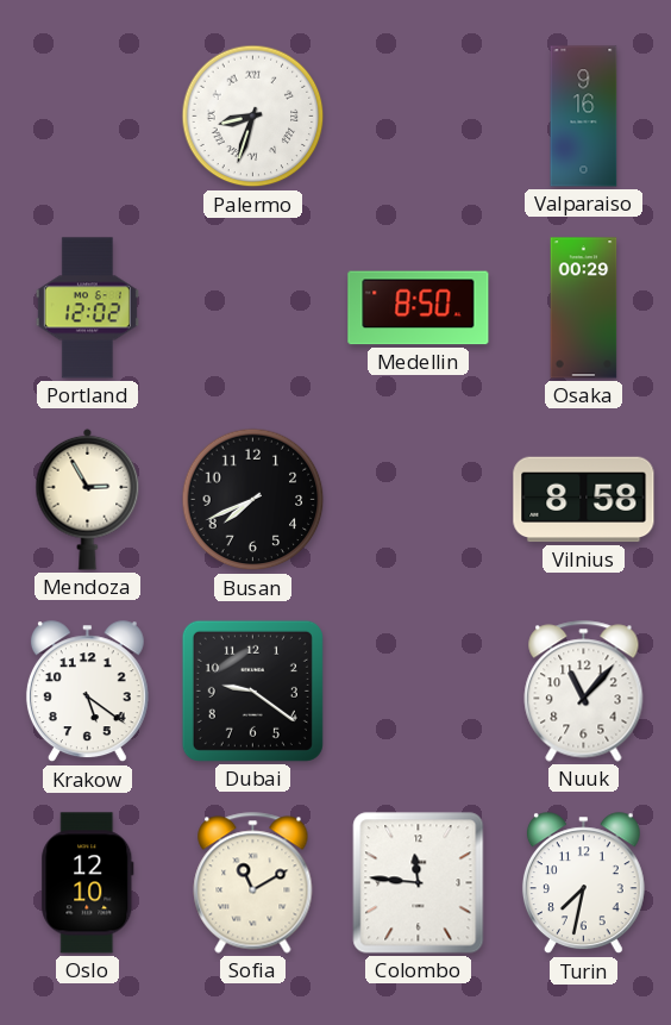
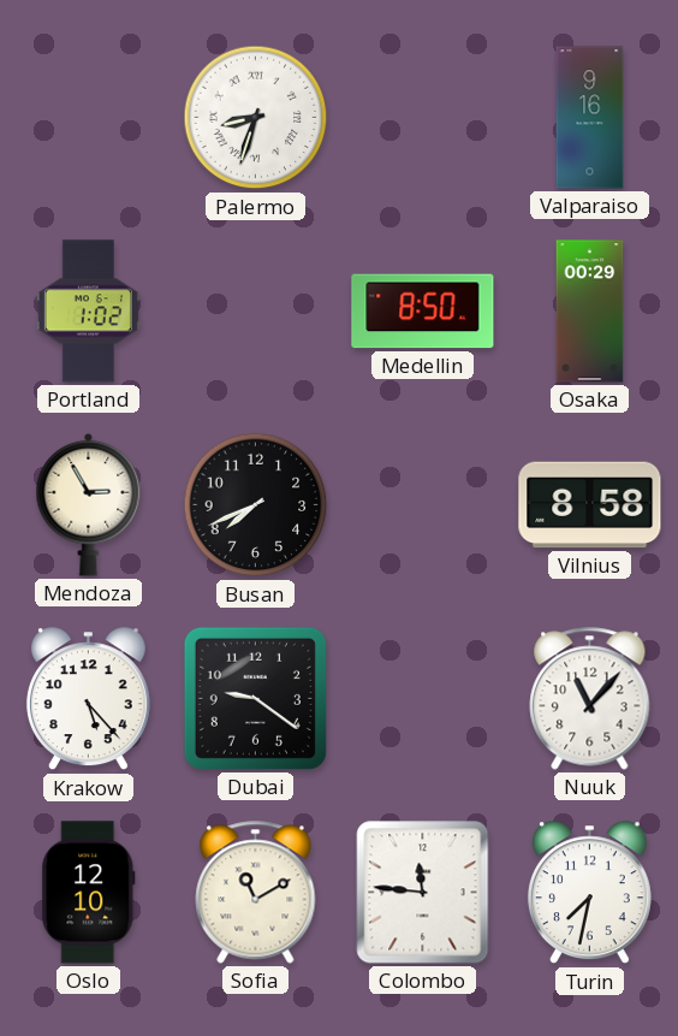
Portland: 12:02 -> 1:02
Krakow: 5:21 -> 5:23
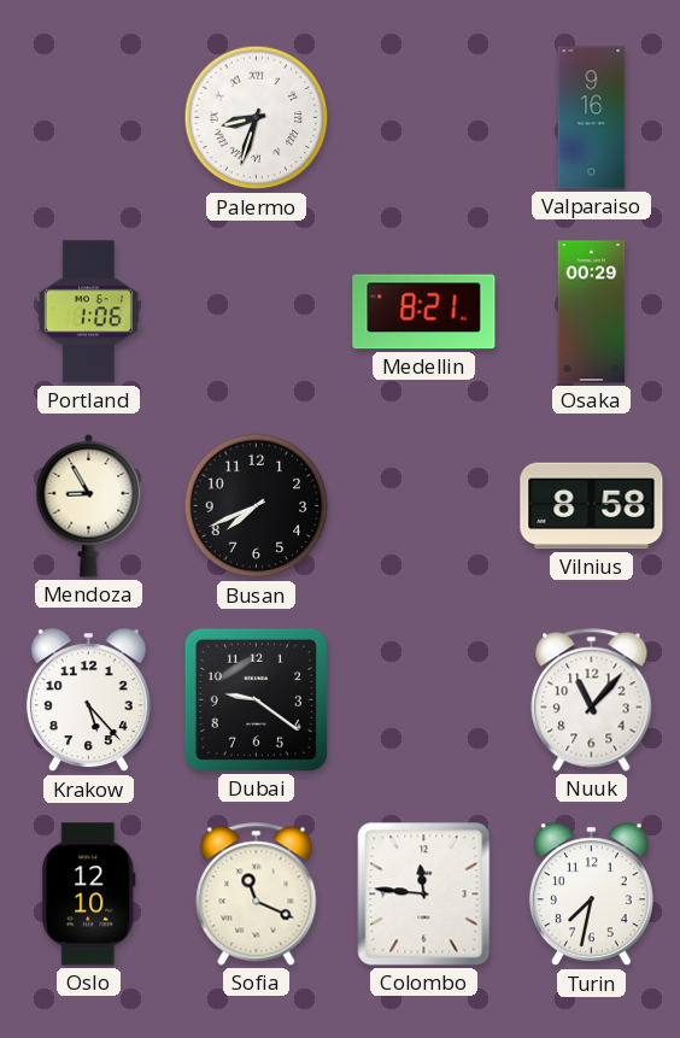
Portland: 1:02 -> 1:06
Medellin: 8:50 -> 8:21
Mendoza: 2:55 -> 8:55
Sofia: 11:10 -> 11:19
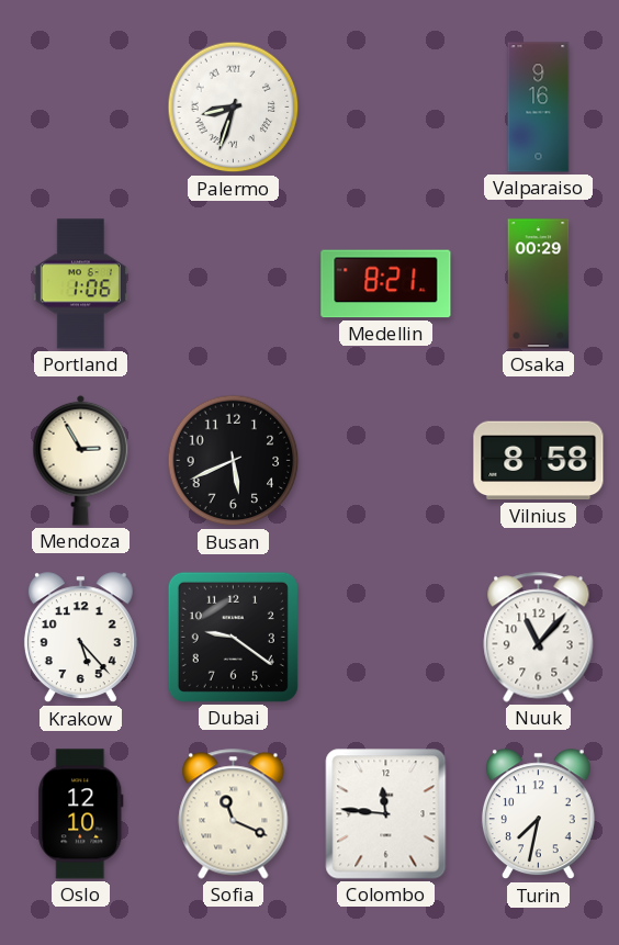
Mendoza: 8:55 -> 2:55
Busan: 7:41 -> 5:41
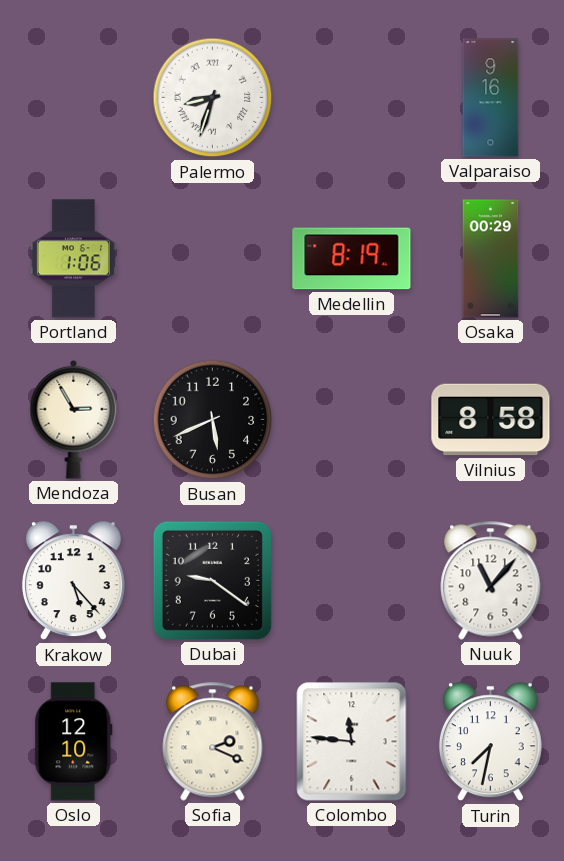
Medellin: 8:21 -> 8:19
Sofia: 11:19 -> 2:19
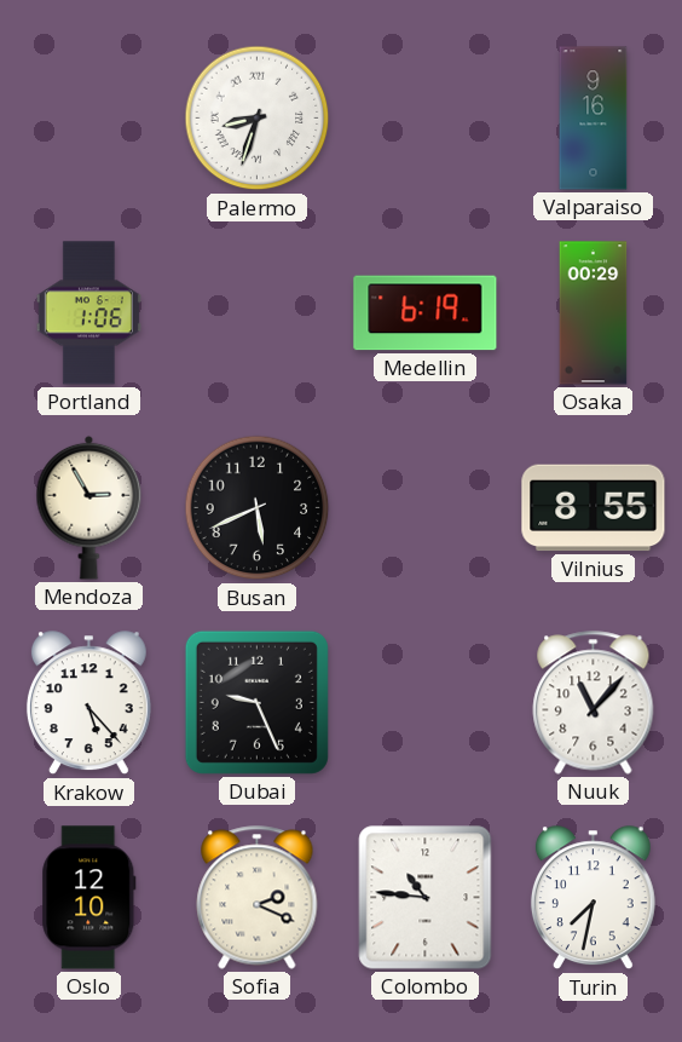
Medellin: 8:19 -> 6:19
Vilnius: 8:58 -> 8:55
Dubai: 9:21 -> 9:26
Colombo: 11:46 -> 10:46
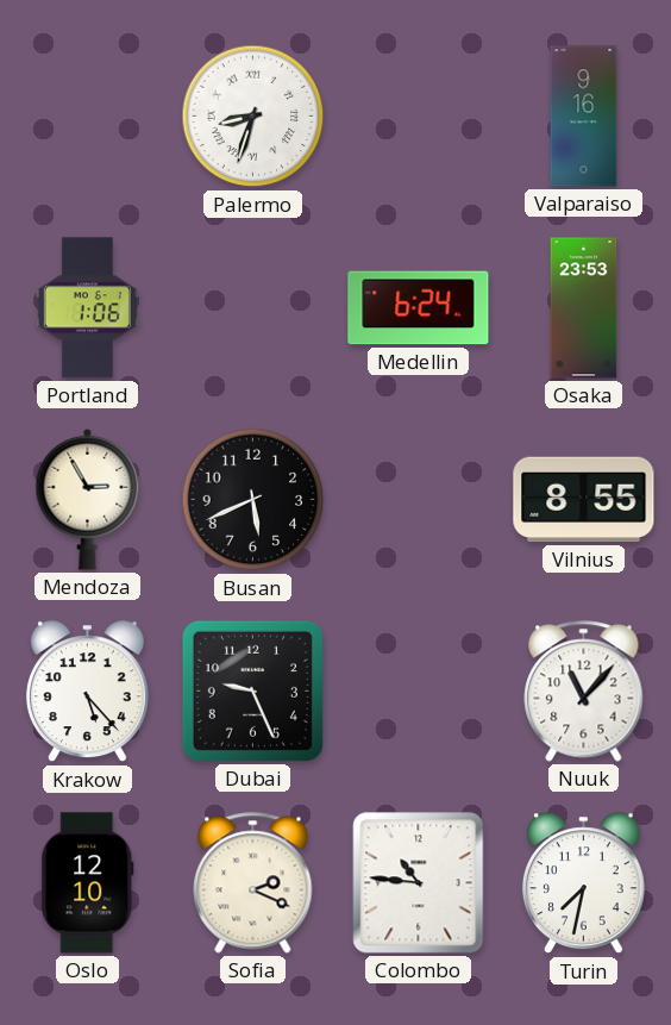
Medellin: 6:19 -> 6:24
Osaka: 00:29 -> 23:53
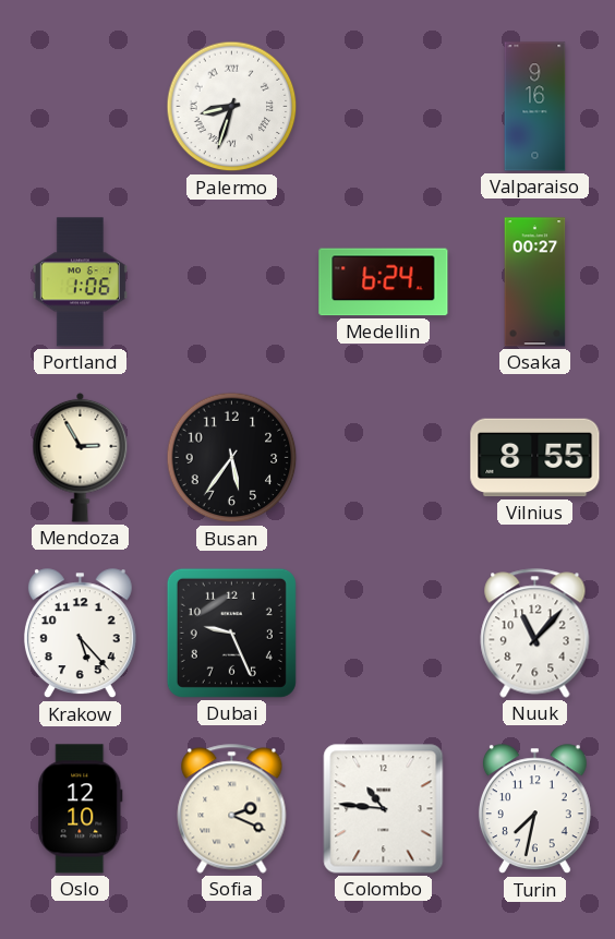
Osaka: 23:53 -> 00:27
Busan: 5:41 -> 5:36
